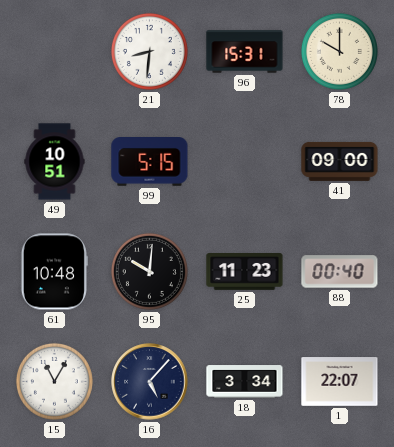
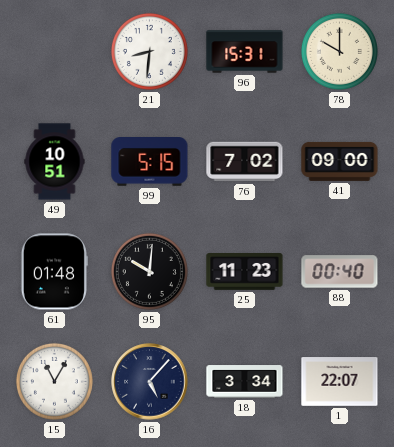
76: none -> 7:02
61: 10:48 -> 01:48
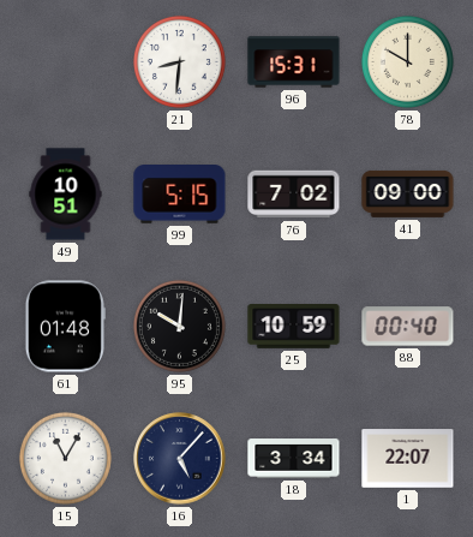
25: 11:23 -> 10:59
